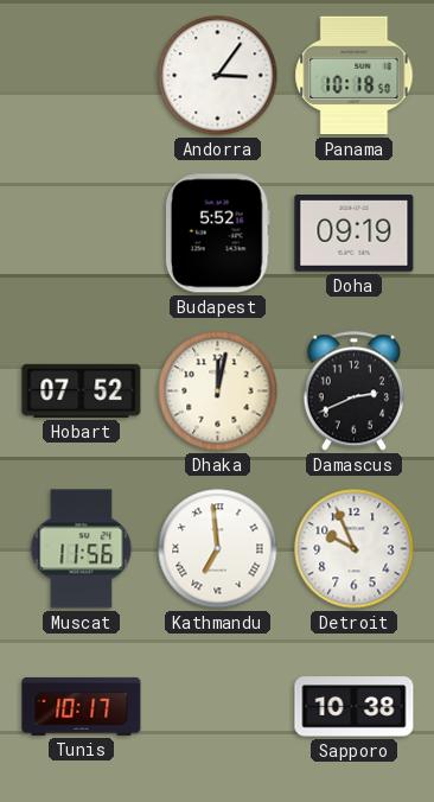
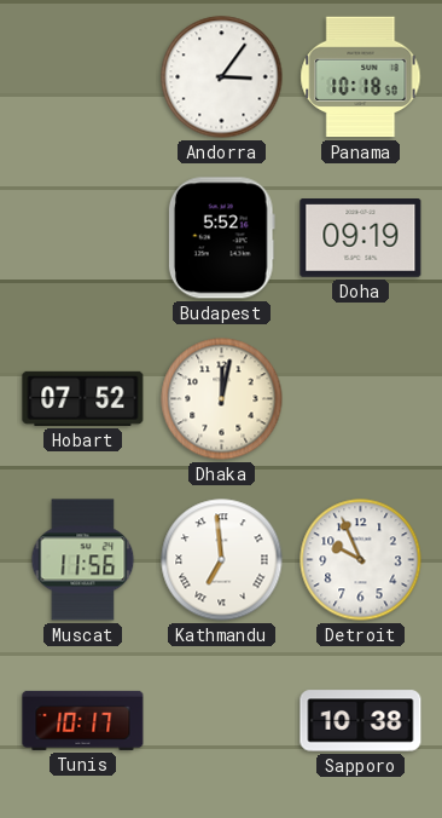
Damascus: 2:41 -> none
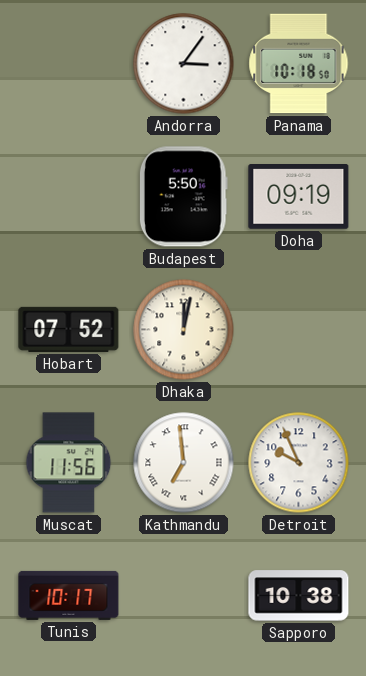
Budapest: 5:52 -> 5:50
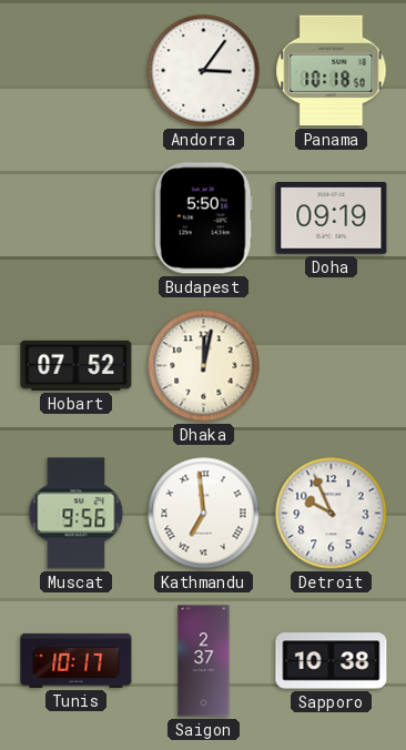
Muscat: 11:56 -> 9:56
Saigon: none -> 2:37
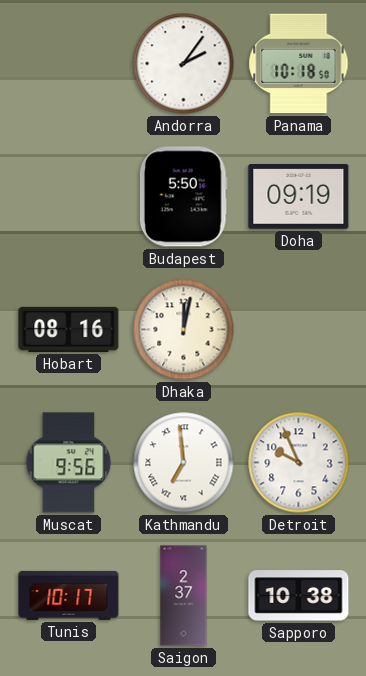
Andorra: 3:06 -> 2:06
Hobart: 07:52 -> 08:16
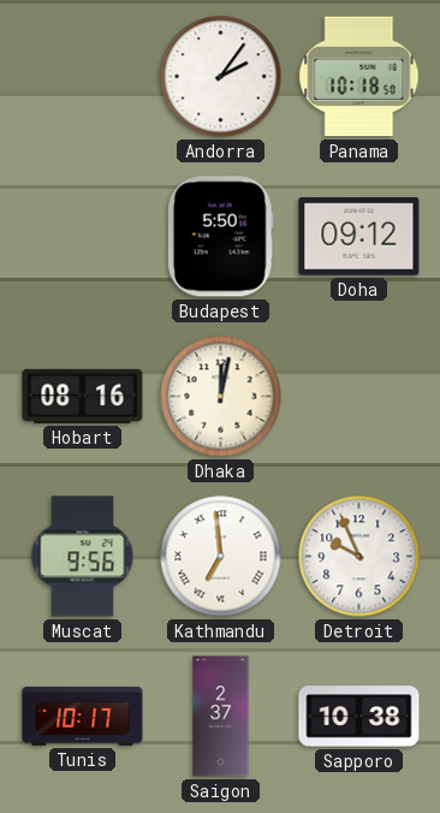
Doha: 09:19 -> 09:12
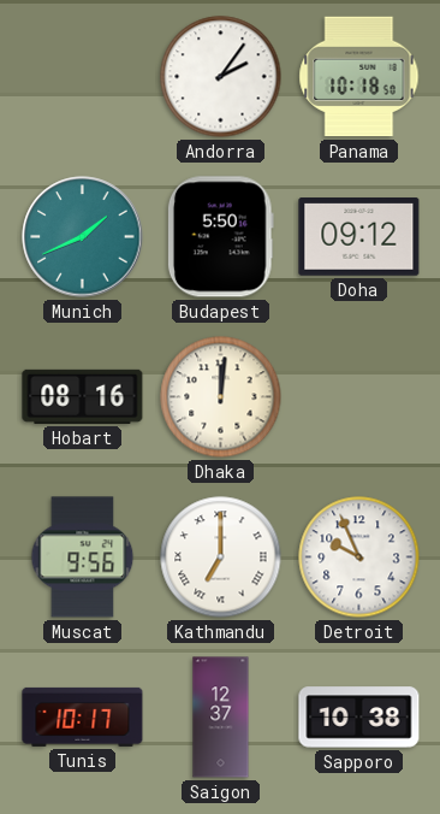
Munich: none -> 1:41
Dhaka: 12:02 -> 12:01
Kathmandu: 6:59 -> 7:00
Saigon: 2:37 -> 12:37
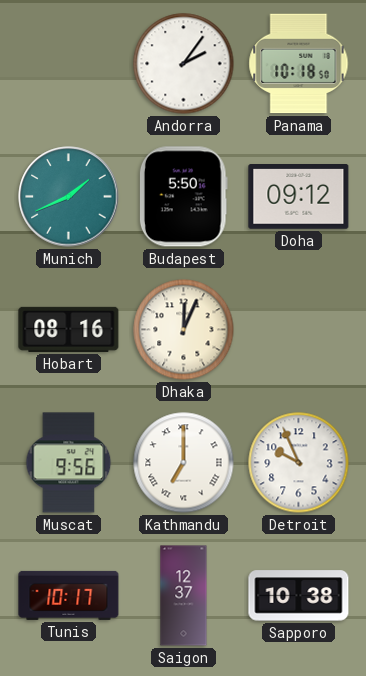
Dhaka: 12:01 -> 12:04
